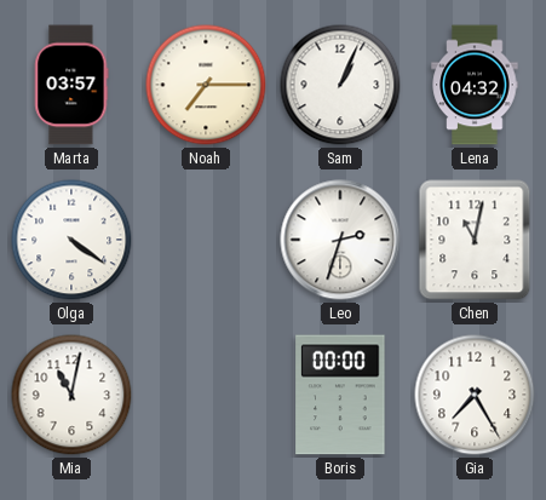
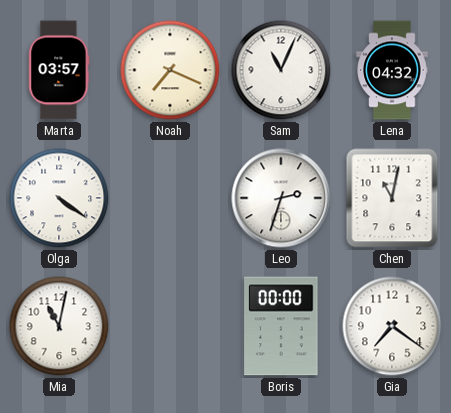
Noah: 7:15 -> 7:19
Sam: 1:04 -> 11:04
Gia: 7:25 -> 7:21
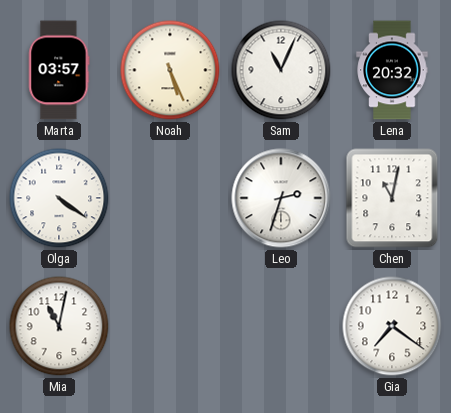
Noah: 7:19 -> 5:26
Lena: 04:32 -> 20:32
Boris: 00:00 -> none
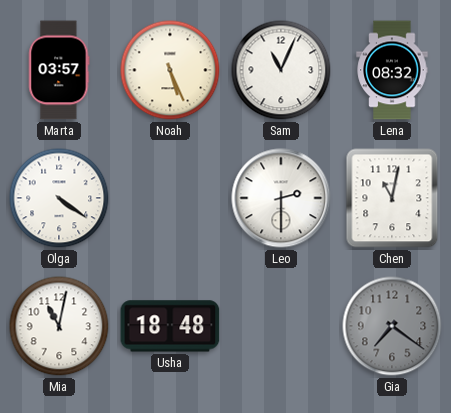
Lena: 20:32 -> 08:32
Leo: 2:33 -> 2:30
Usha: none -> 18:48
Gia dial: white -> grey
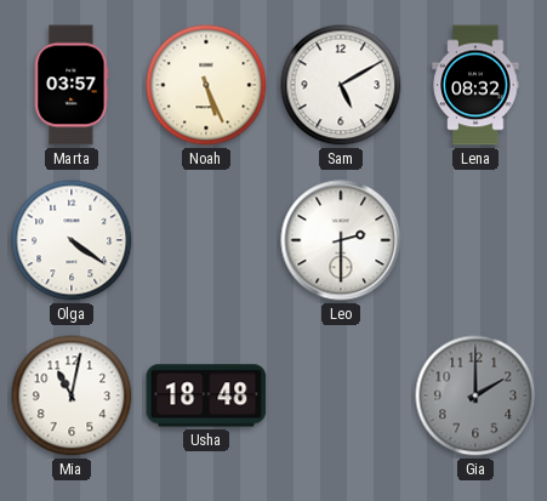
Sam: 11:04 -> 5:10
Chen: 11:02 -> none
Gia: 7:21 -> 2:00
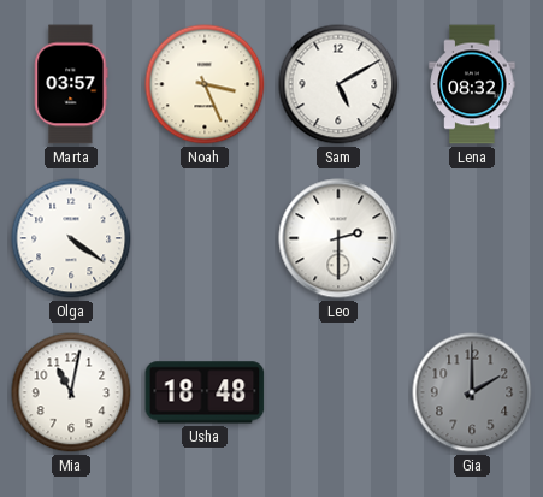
Noah: 5:26 -> 3:26
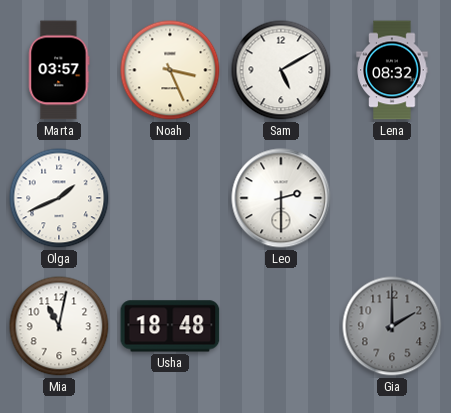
Olga: 4:21 -> 1:41
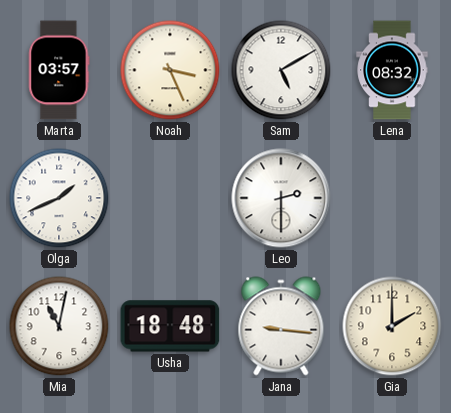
Jana: none -> 9:16
Gia dial: grey -> cream
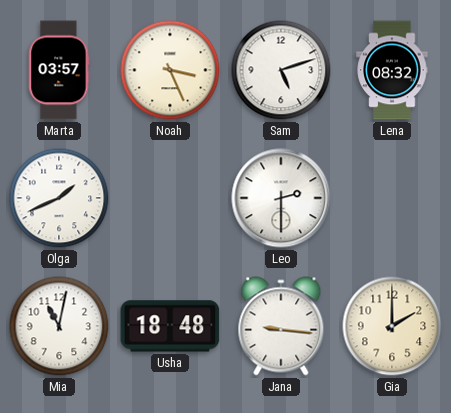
Sam: 5:10 -> 5:12
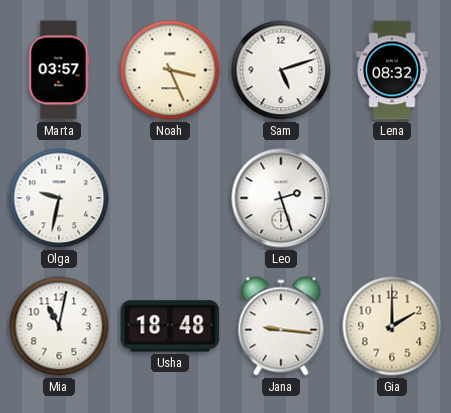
Olga: 1:41 -> 9:32
Leo: 2:30 -> 2:27
